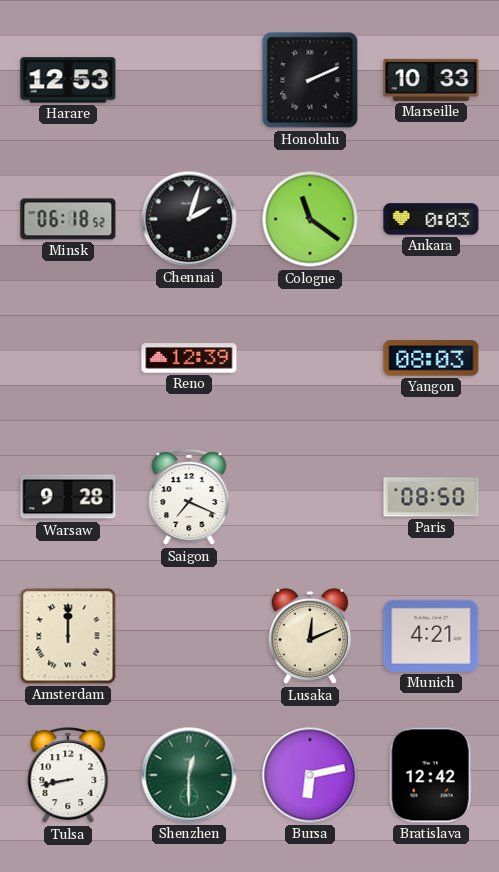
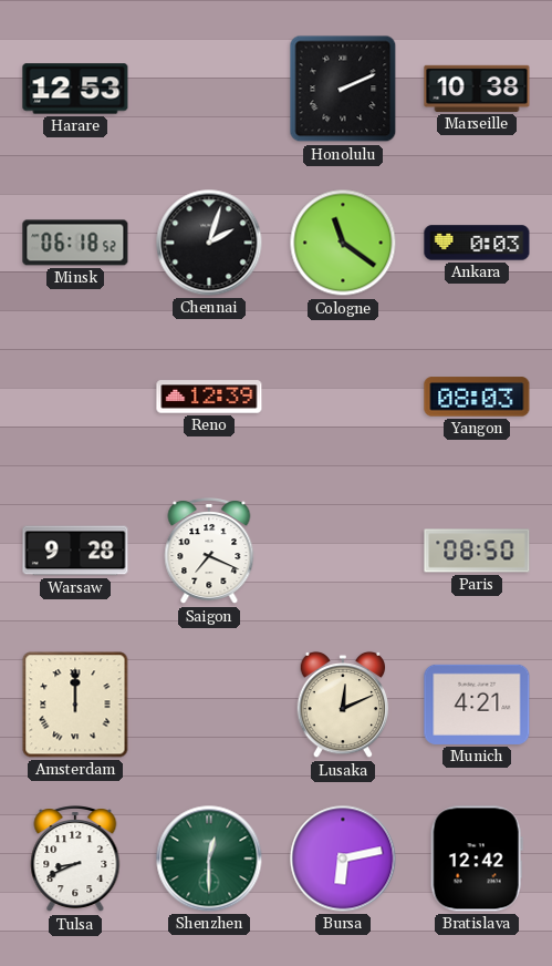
Marseille: 10:33 -> 10:38
Tulsa: 8:43 -> 8:41
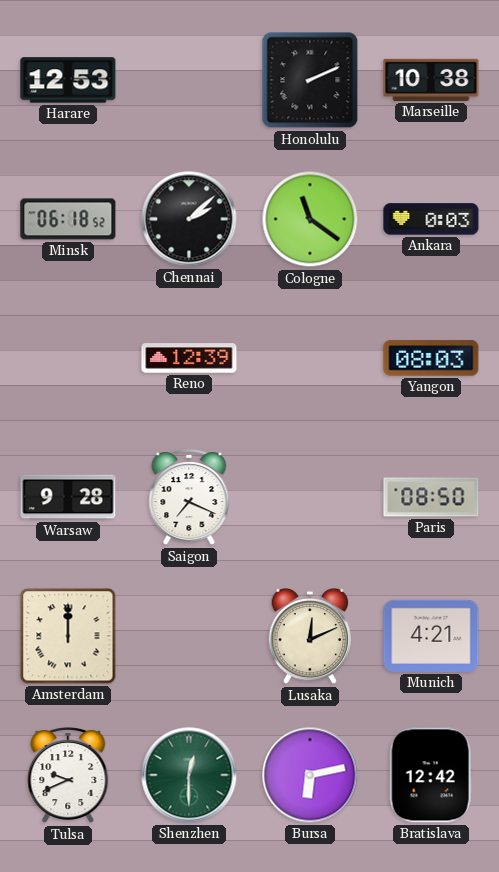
Chennai: 2:03 -> 2:08
Tulsa: 8:41 -> 9:41
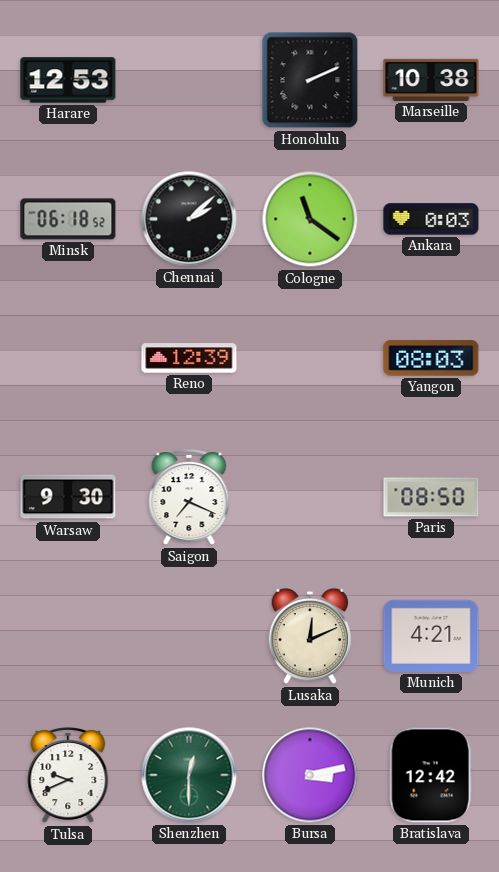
Warsaw: 9:28 -> 9:30
Amsterdam: 12:00 -> none
Bursa: 6:13 -> 3:13
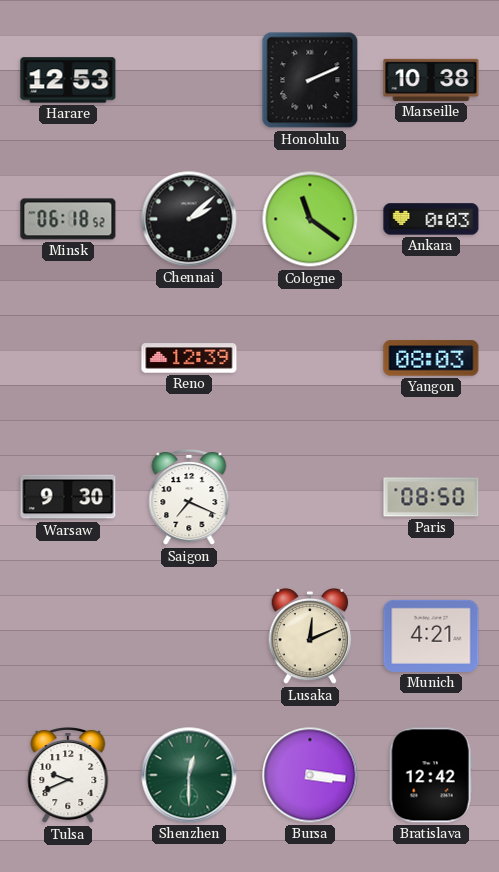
Bursa: 3:13 -> 3:16
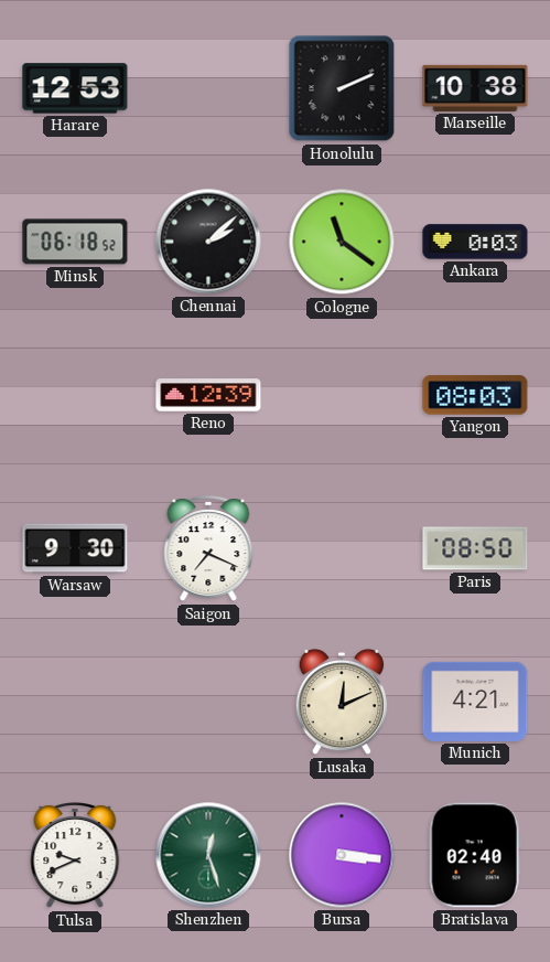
Shenzhen: 12:30 -> 12:27
Bratislava: 12:42 -> 02:40
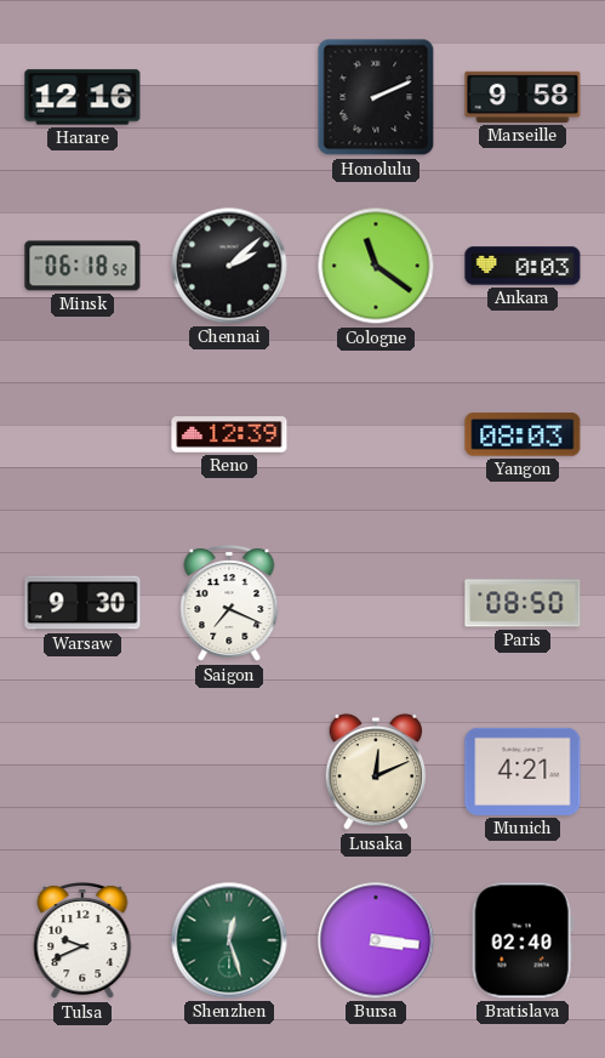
Harare: 12:53 -> 12:16
Marseille: 10:38 -> 9:58
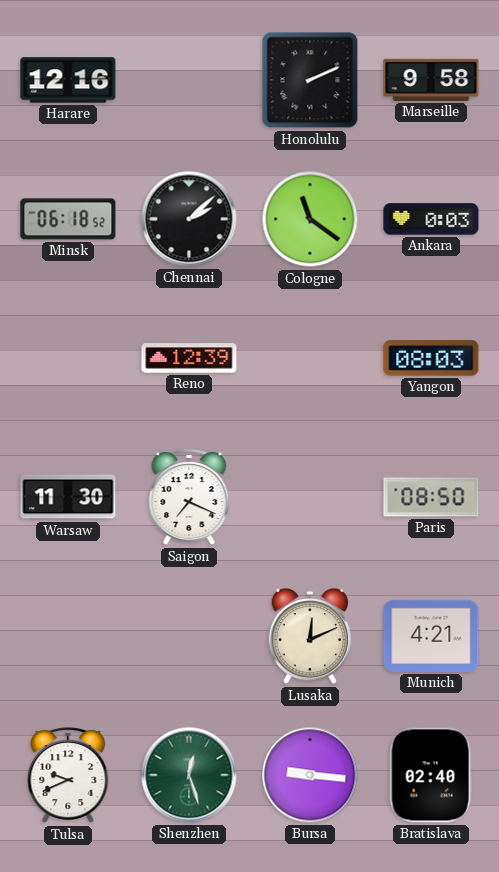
Warsaw: 9:30 -> 11:30
Bursa: 3:16 -> 9:16
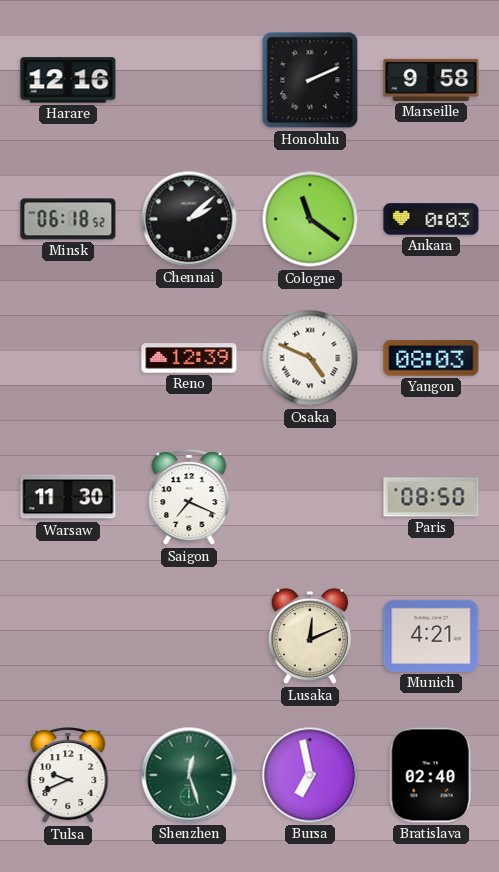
Osaka: none -> 4:49
Bursa: 9:16 -> 6:58
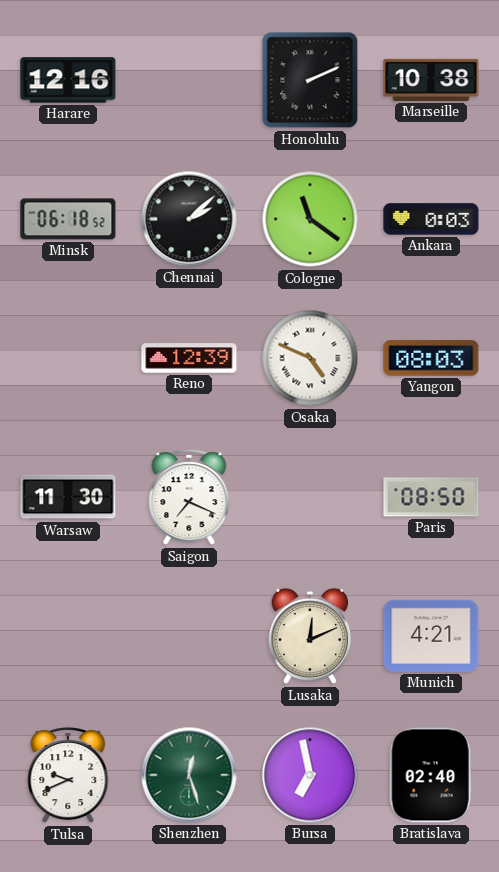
Marseille: 9:58 -> 10:38
